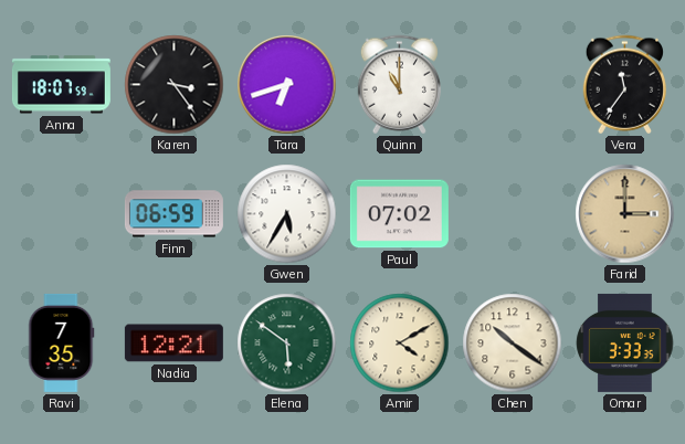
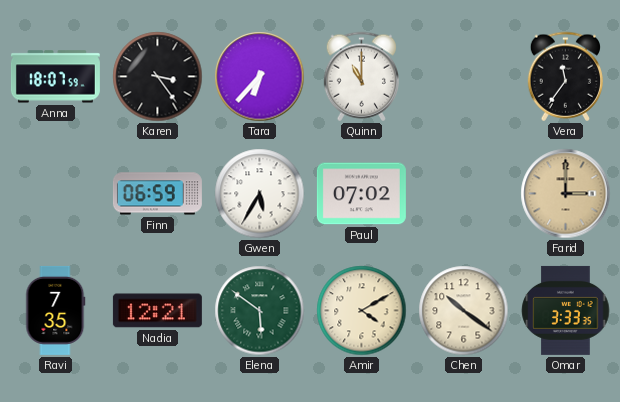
Tara: 6:42 -> 6:37
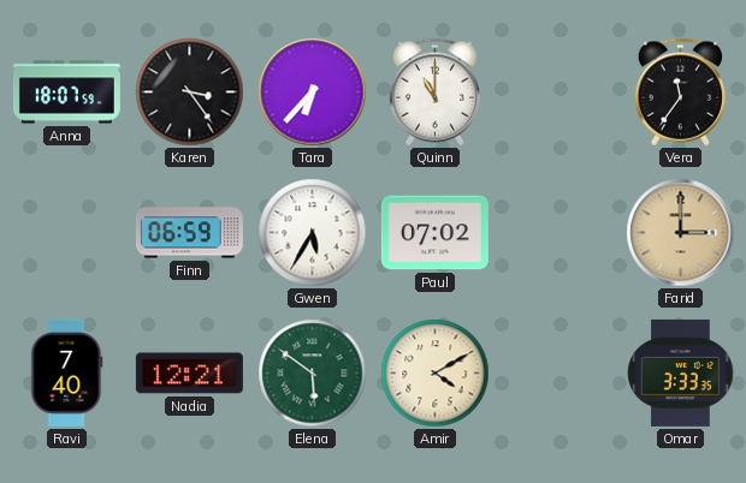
Ravi: 7:35 -> 7:40
Chen: 10:21 -> none
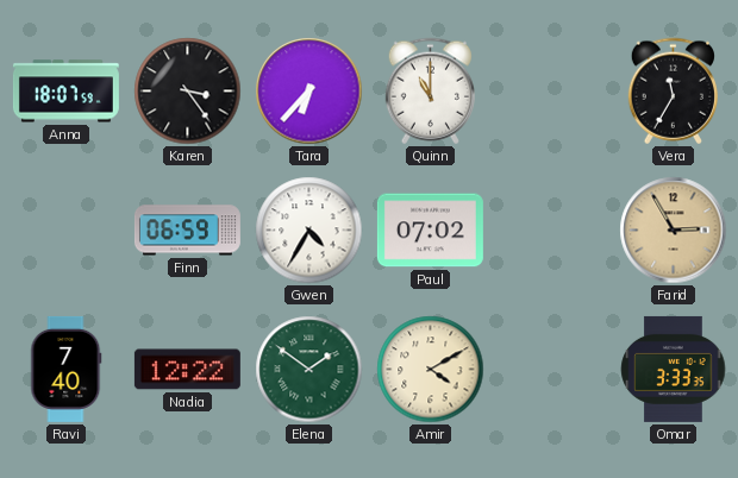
Vera: 11:36 -> 11:35
Gwen: 5:35 -> 4:35
Farid: 3:00 -> 2:55
Nadia: 12:21 -> 12:22
Elena: 5:51 -> 1:51
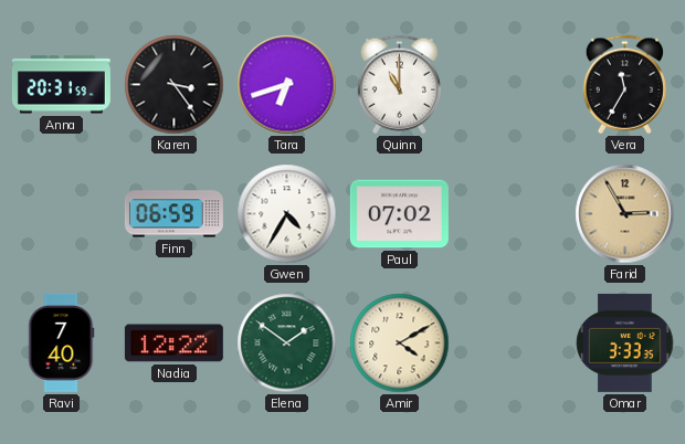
Anna: 18:07 -> 20:31
Tara: 6:37 -> 6:42
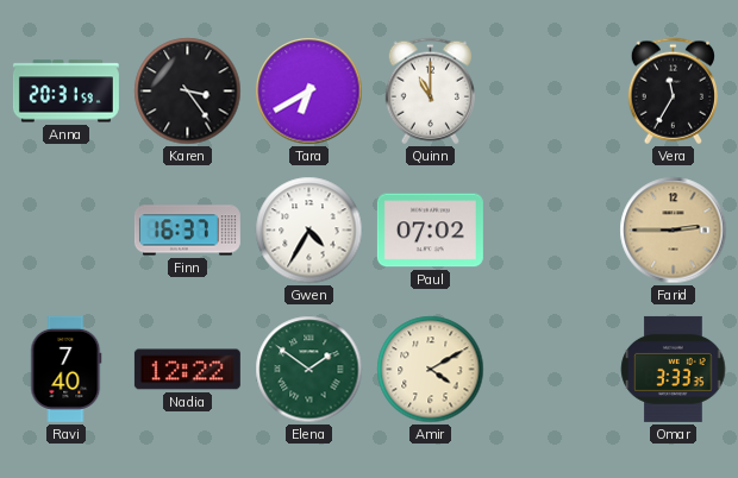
Tara: 6:42 -> 6:40
Finn: 06:59 -> 16:37
Farid: 2:55 -> 2:45
